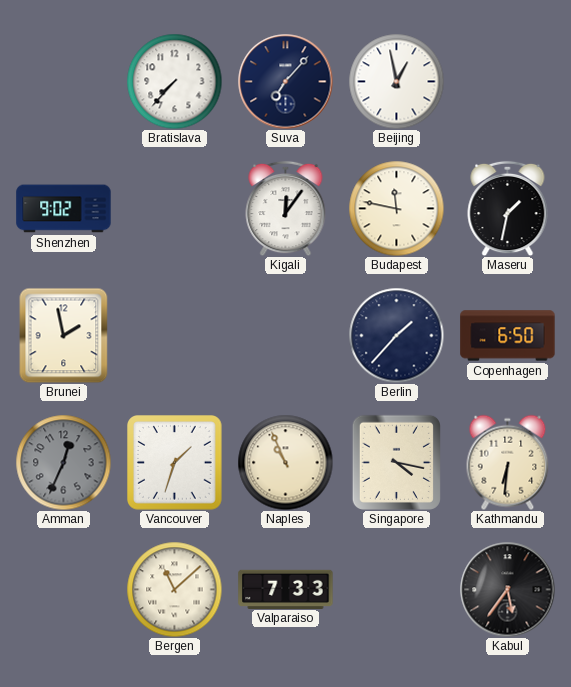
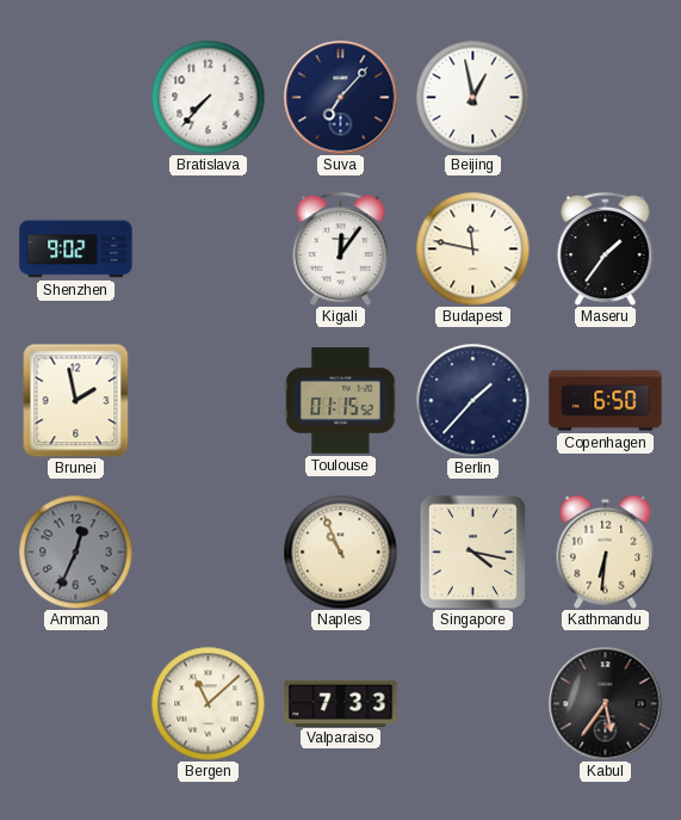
Maseru: 1:32 -> 1:36
Toulouse: none -> 01:15
Vancouver: 1:33 -> none
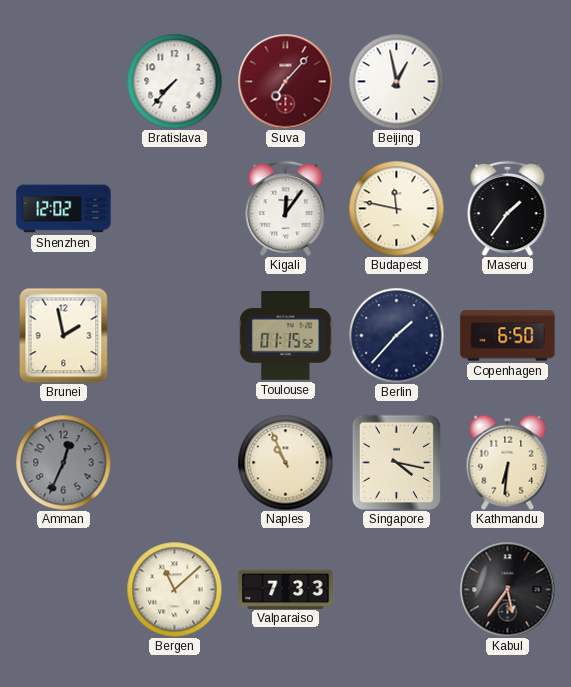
Suva dial: navy -> burgundy
Shenzhen: 9:02 -> 12:02
